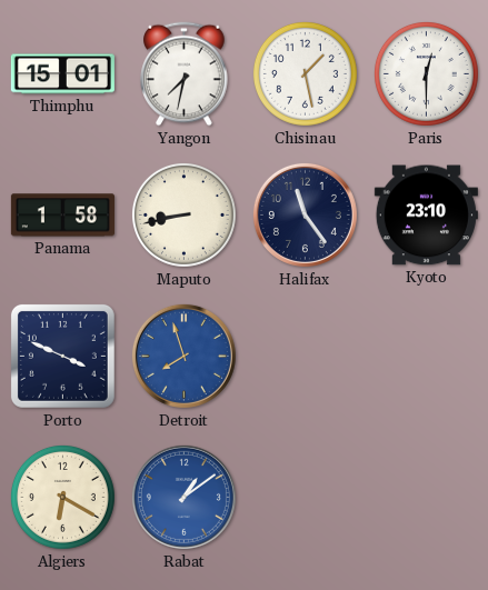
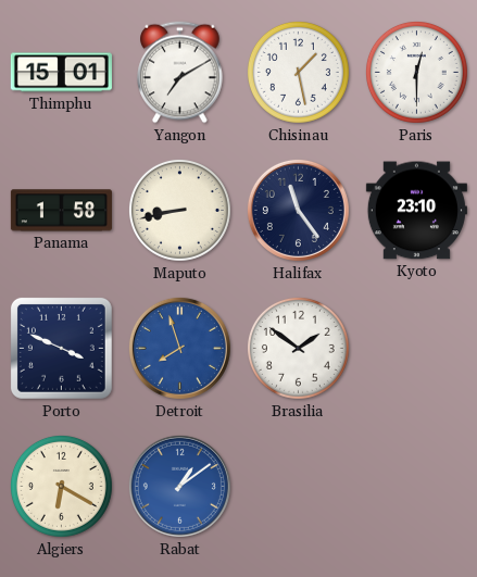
Yangon: 7:32 -> 7:10
Brasilia: none -> 1:51
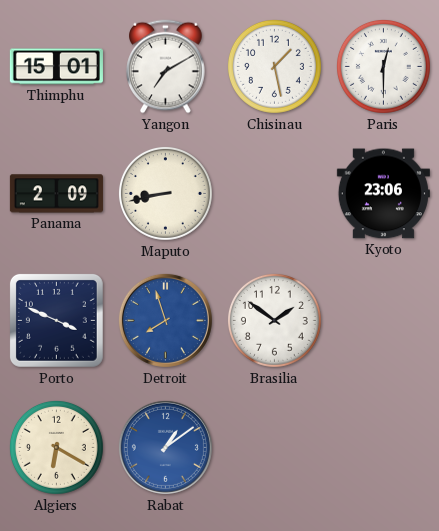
Panama: 1:58 -> 2:09
Halifax: 11:24 -> none
Kyoto: 23:10 -> 23:06
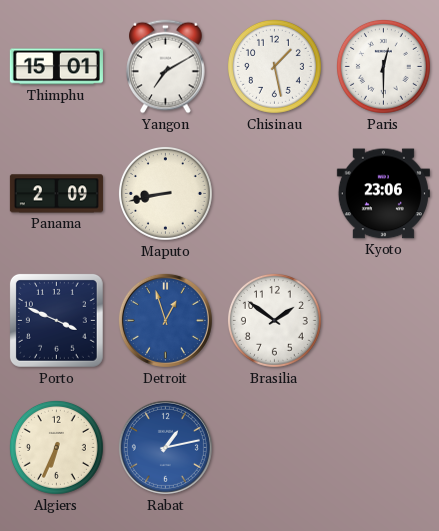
Detroit: 7:57 -> 12:57
Algiers: 6:20 -> 6:34
Rabat: 1:09 -> 1:13
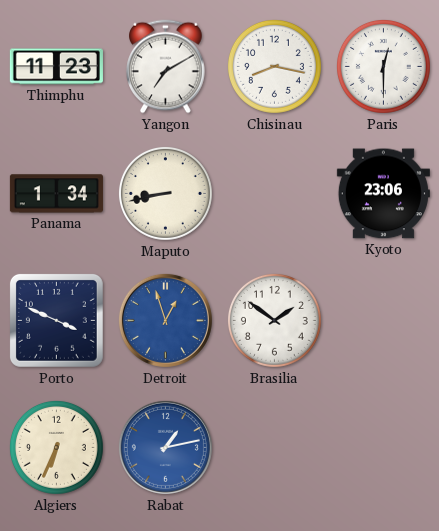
Thimphu: 15:01 -> 11:23
Chisinau: 1:28 -> 8:17
Panama: 2:09 -> 1:34
